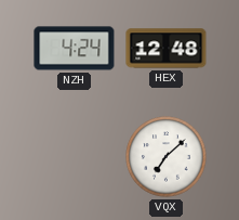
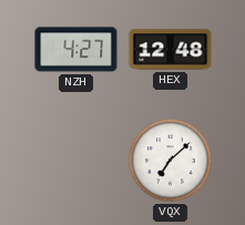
NZH: 4:24 -> 4:27
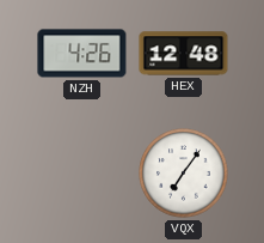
NZH: 4:27 -> 4:26
VQX: 7:08 -> 7:06
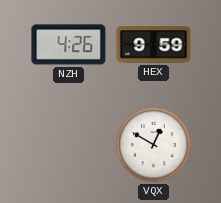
HEX: 12:48 -> 9:59
VQX: 7:06 -> 12:50
